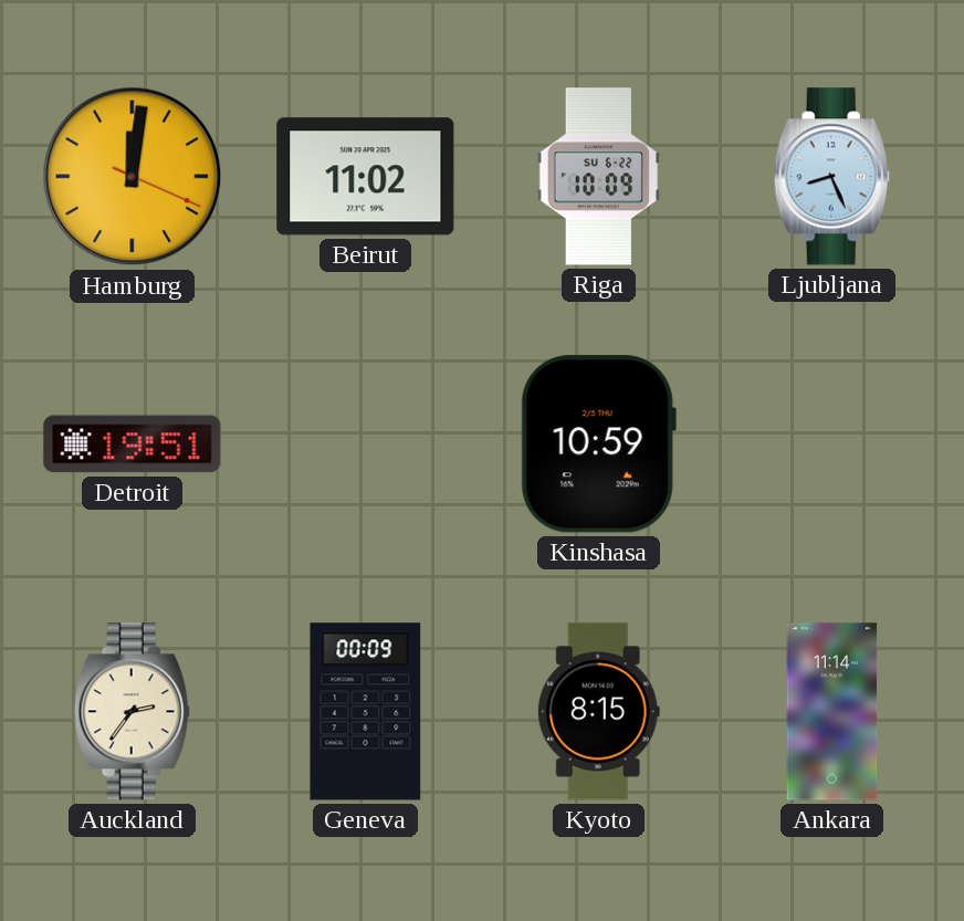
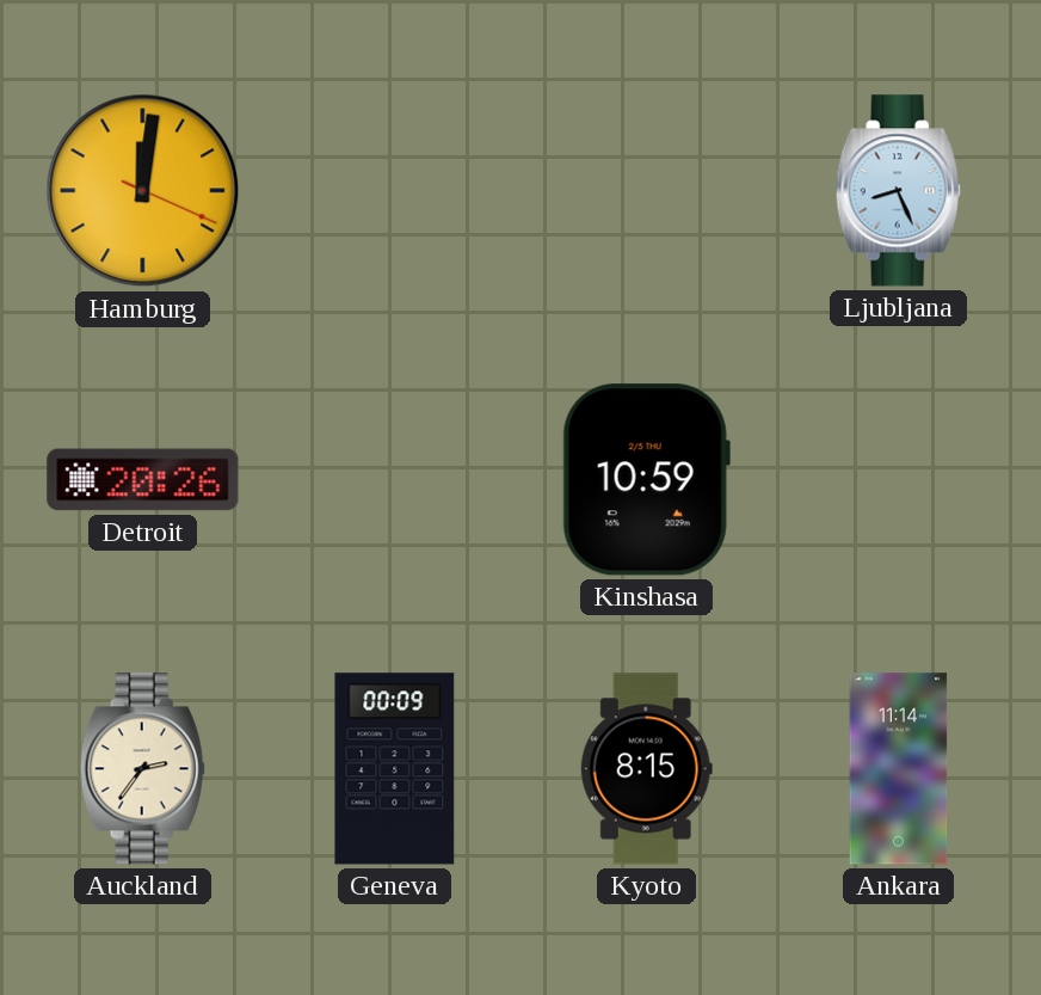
Beirut: 11:02 -> none
Riga: 10:09 -> none
Detroit: 19:51 -> 20:26
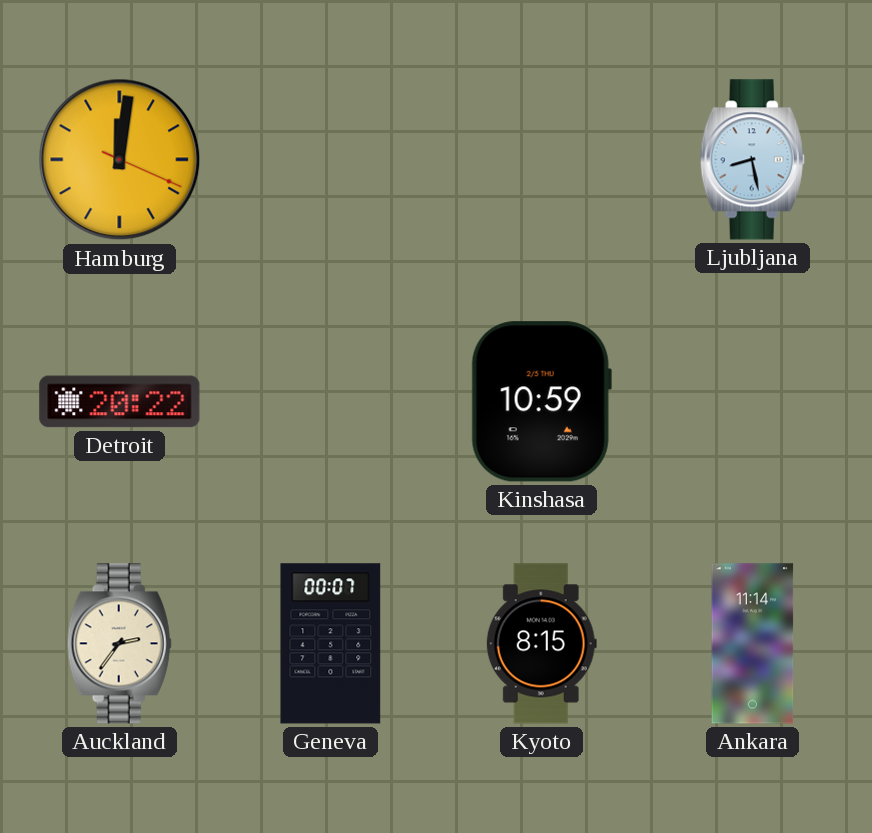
Ljubljana: 8:26 -> 8:28
Detroit: 20:26 -> 20:22
Geneva: 00:09 -> 00:07
